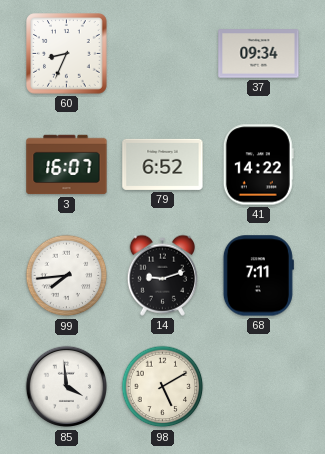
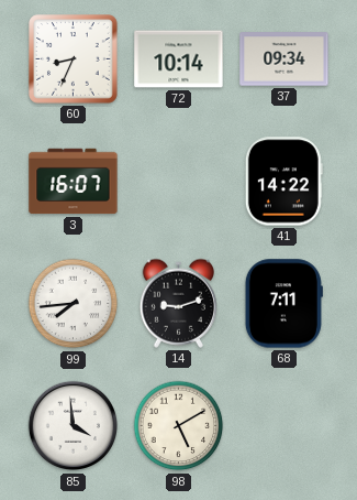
72: none -> 10:14
79: 6:52 -> none
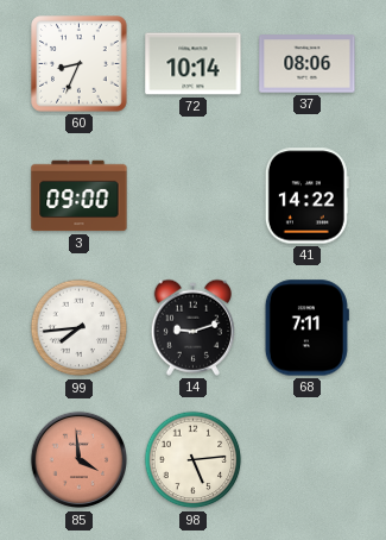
37: 09:34 -> 08:06
3: 16:07 -> 09:00
85 dial: white -> salmon
98: 5:10 -> 5:14
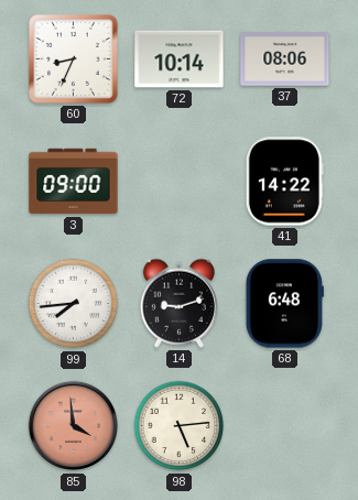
68: 7:11 -> 6:48
